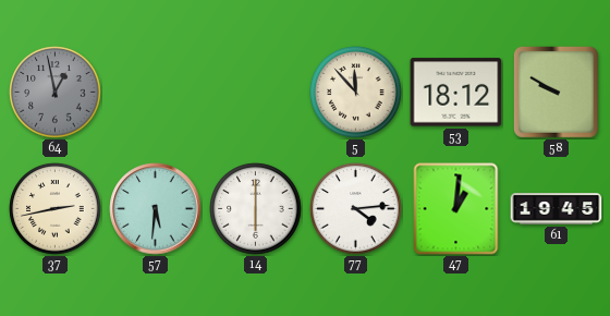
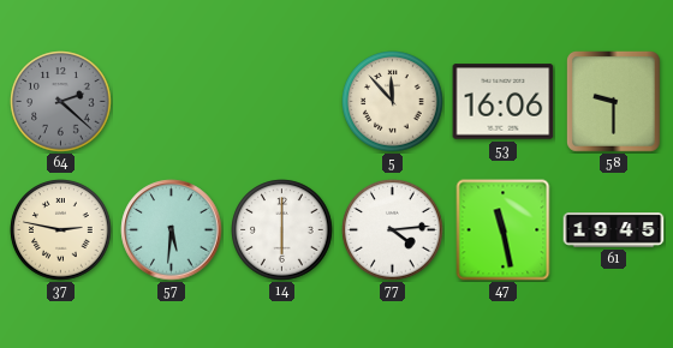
64: 12:58 -> 2:22
53: 18:12 -> 16:06
58: 9:50 -> 9:30
37: 2:43 -> 2:47
47: 1:01 -> 11:28
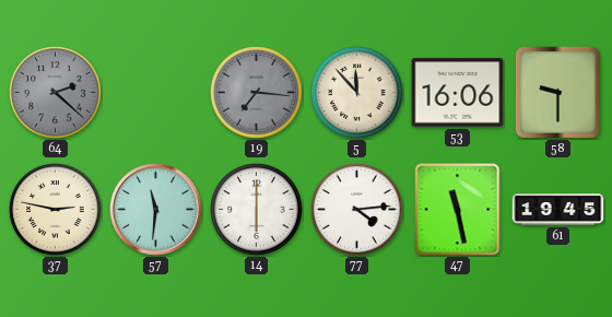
19: none -> 7:16
57: 5:31 -> 11:31
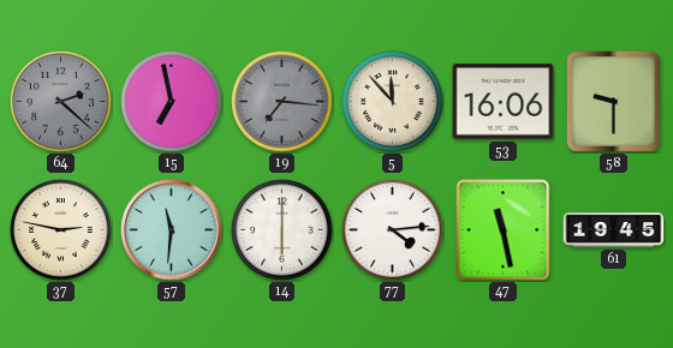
15: none -> 6:58
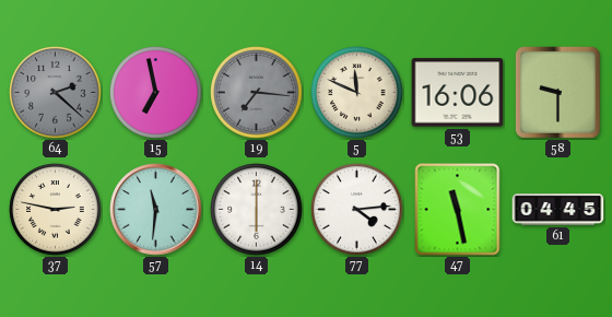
5: 11:53 -> 11:49
61: 19:45 -> 04:45
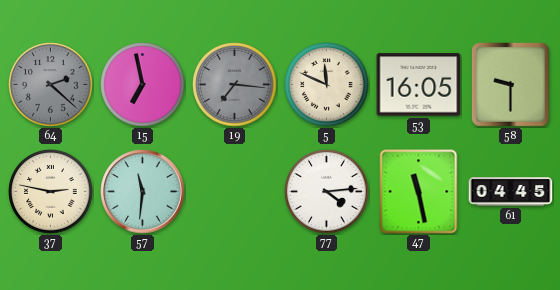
53: 16:06 -> 16:05
14: 6:00 -> none
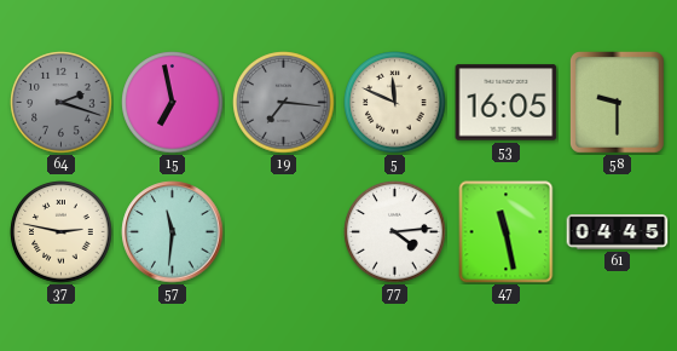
64: 2:22 -> 2:18
